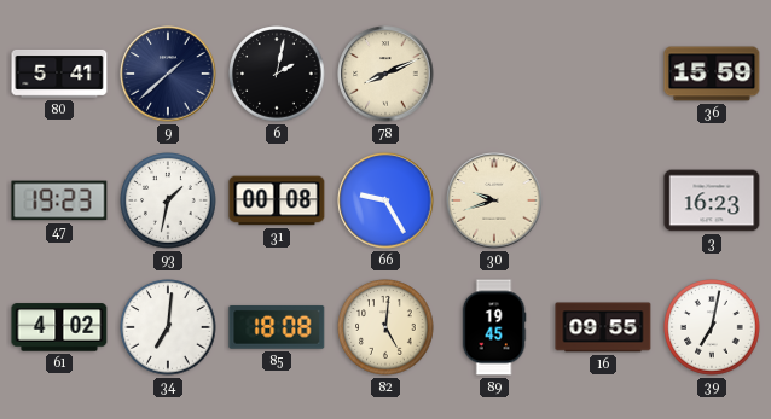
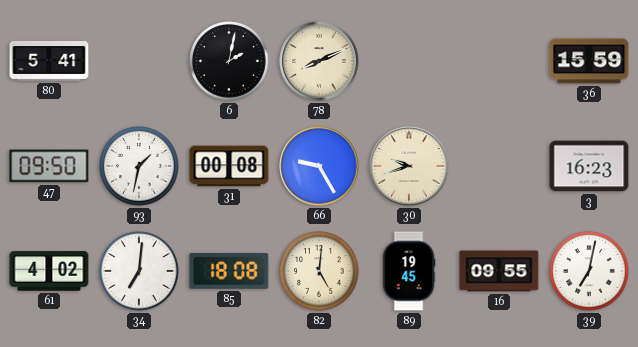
9: 1:38 -> none
47: 19:23 -> 09:50
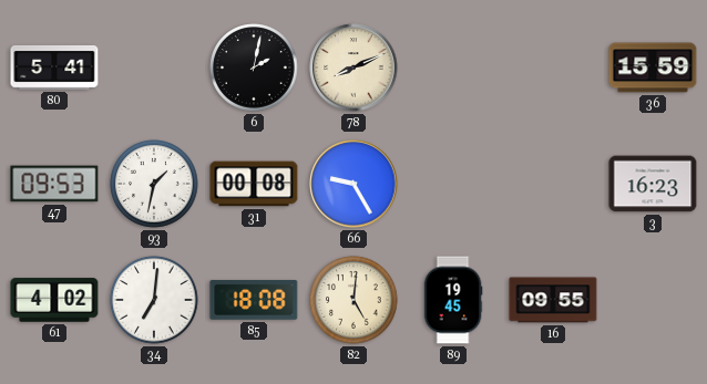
47: 09:50 -> 09:53
30: 9:42 -> none
39: 7:02 -> none
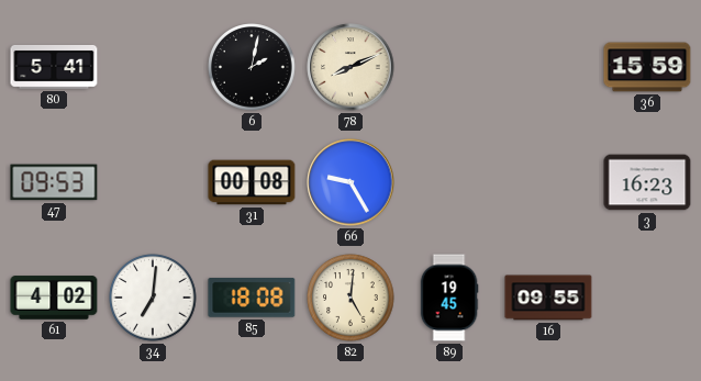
93: 1:32 -> none
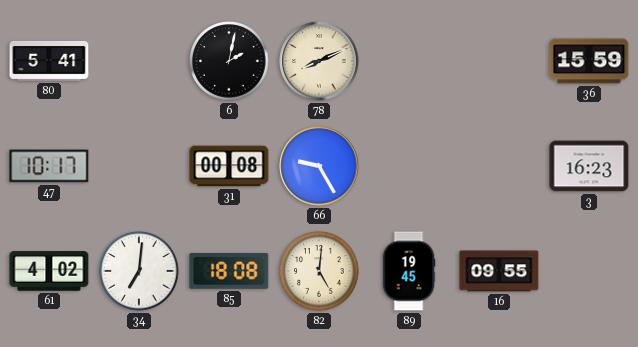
47: 09:53 -> 10:17
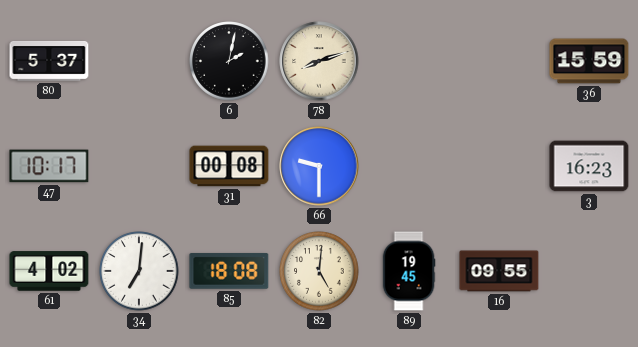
80: 5:41 -> 5:37
78: 8:11 -> 8:12
66: 9:25 -> 9:30
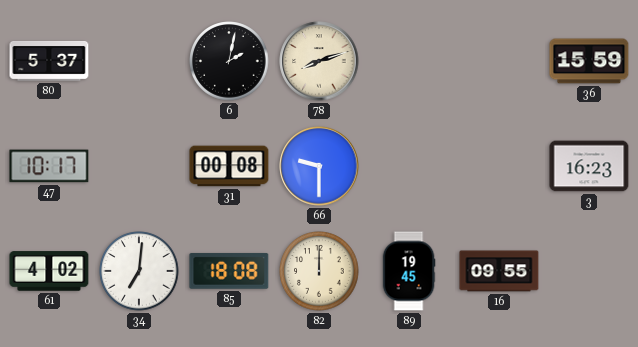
82: 5:01 -> 12:00
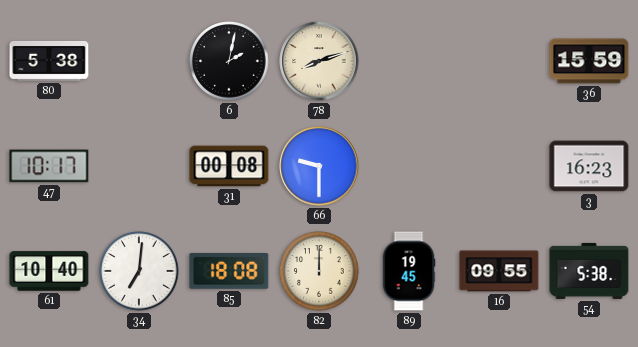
80: 5:37 -> 5:38
61: 4:02 -> 10:40
54: none -> 5:38
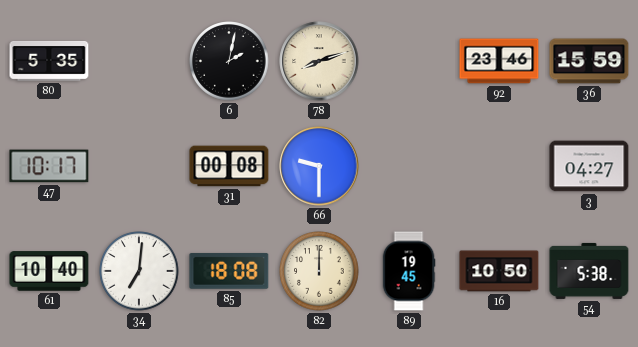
80: 5:38 -> 5:35
92: none -> 23:46
3: 16:23 -> 04:27
16: 09:55 -> 10:50
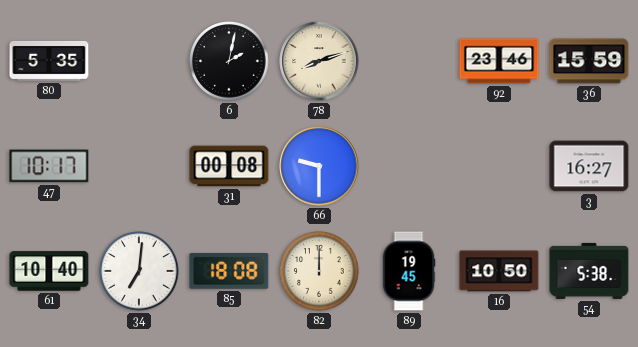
3: 04:27 -> 16:27
